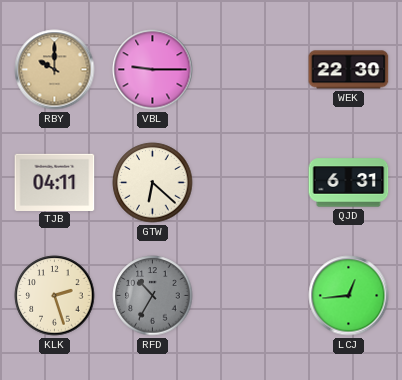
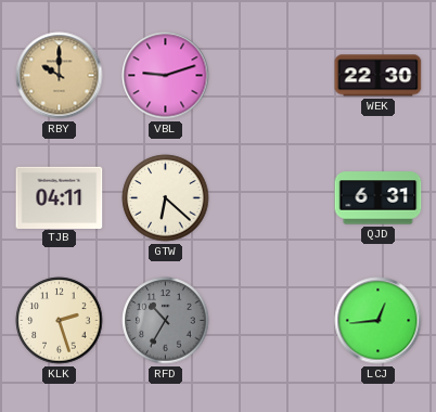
VBL: 9:15 -> 9:12
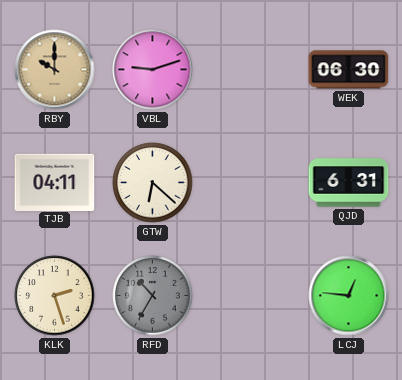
WEK: 22:30 -> 06:30
LCJ: 12:44 -> 12:46
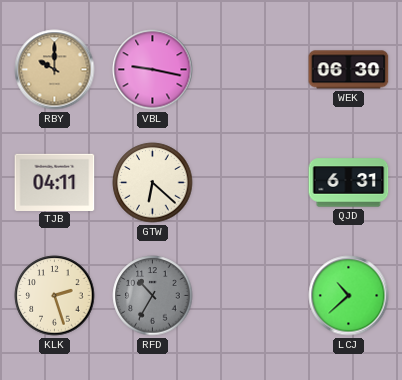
VBL: 9:12 -> 9:17
LCJ: 12:46 -> 10:38
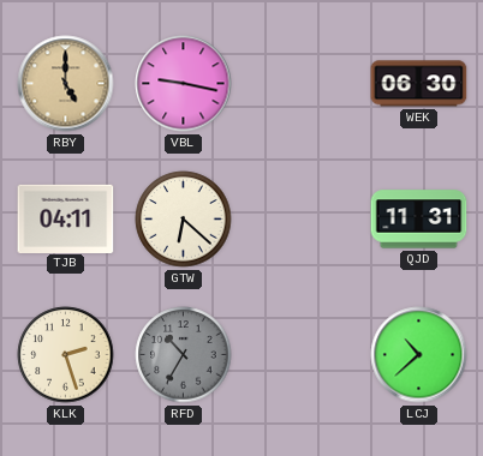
RBY: 10:00 -> 5:00
QJD: 6:31 -> 11:31
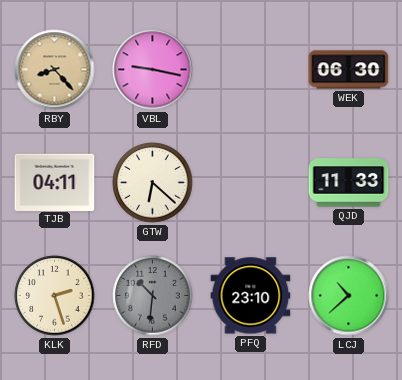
RBY: 5:00 -> 8:23
QJD: 11:31 -> 11:33
RFD: 10:35 -> 10:31
PFQ: none -> 23:10
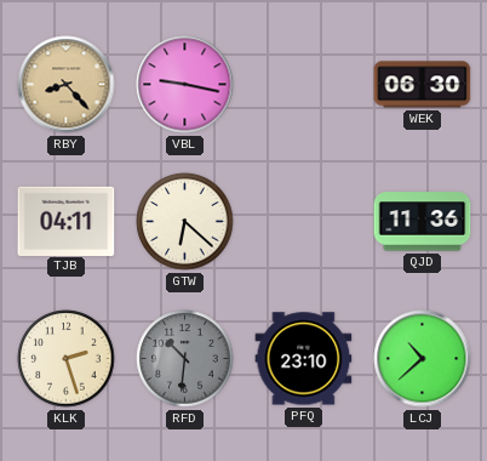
QJD: 11:33 -> 11:36
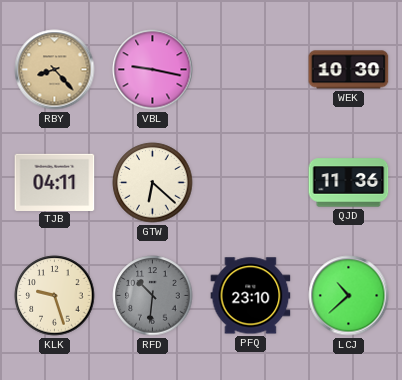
WEK: 06:30 -> 10:30
KLK: 2:27 -> 9:27
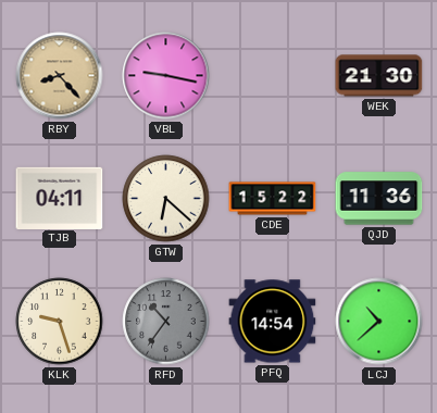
WEK: 10:30 -> 21:30
CDE: none -> 15:22
RFD: 10:31 -> 10:36
PFQ: 23:10 -> 14:54
